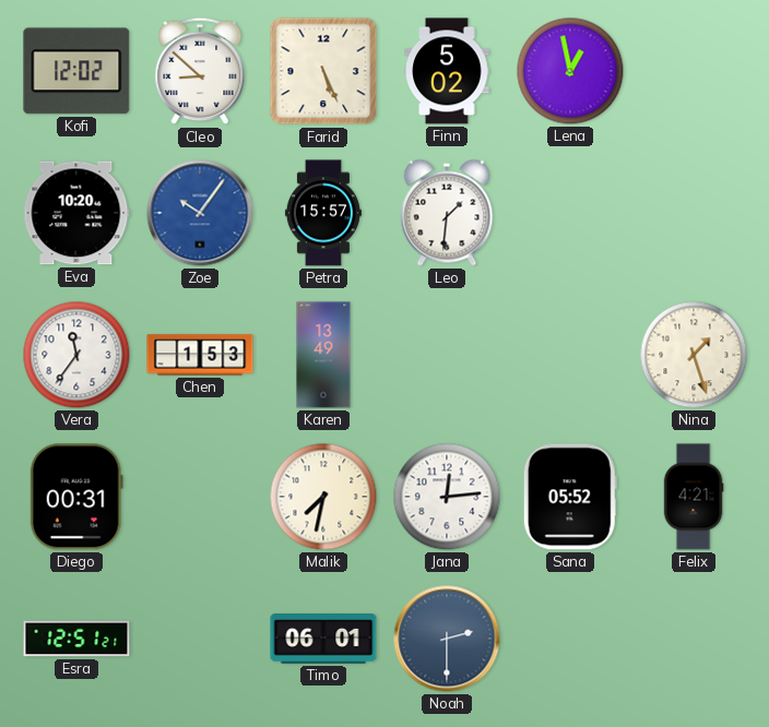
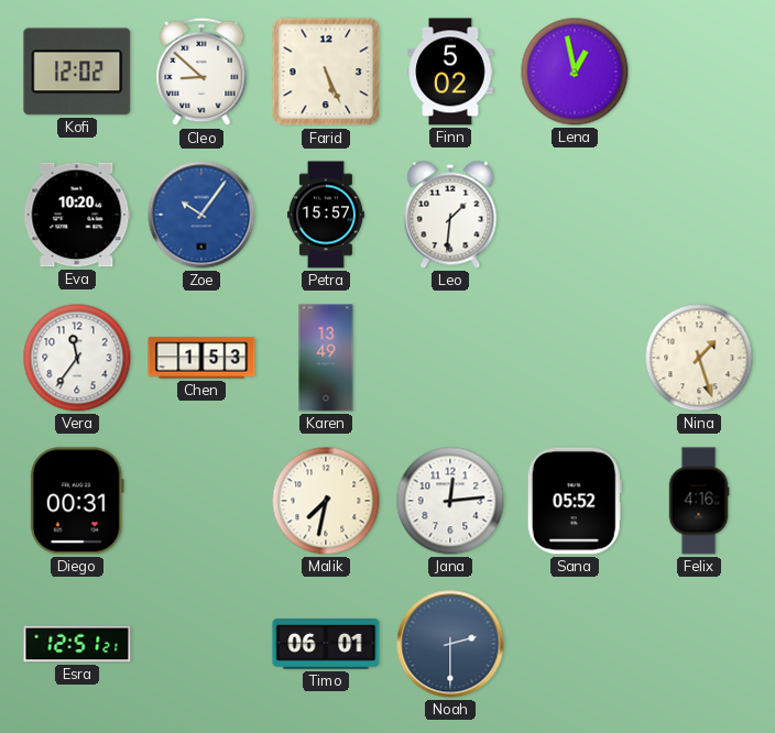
Felix: 4:21 -> 4:16
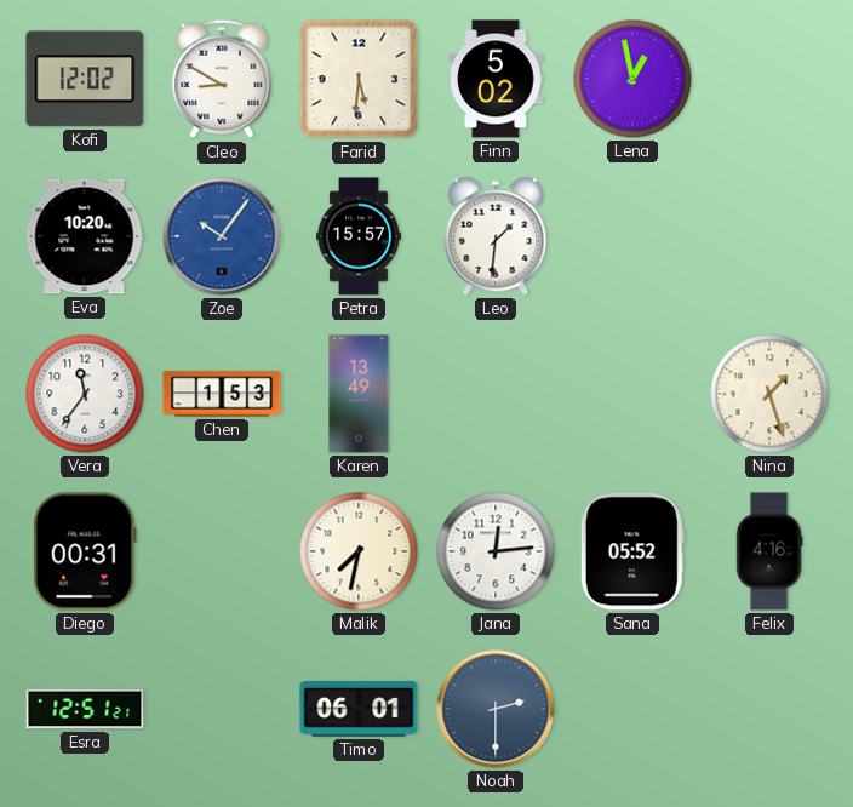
Cleo: 8:52 -> 8:50
Farid: 5:26 -> 5:31
